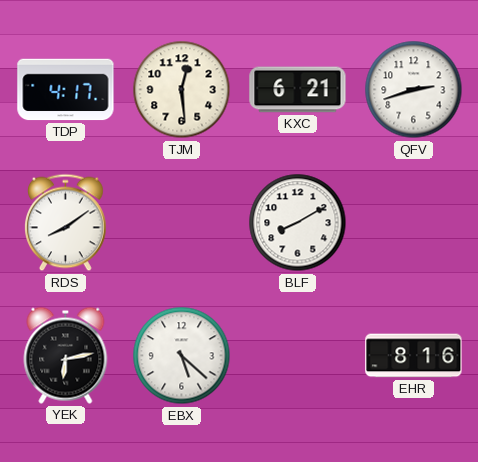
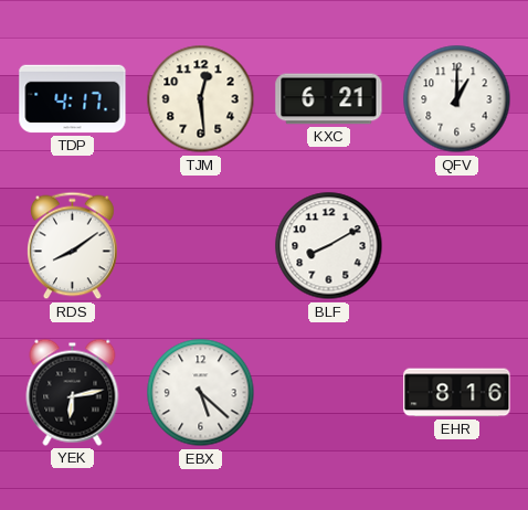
QFV: 2:42 -> 1:00
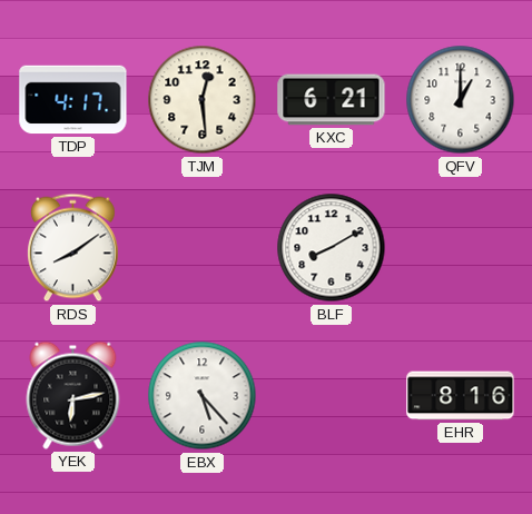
EBX: 5:22 -> 5:23
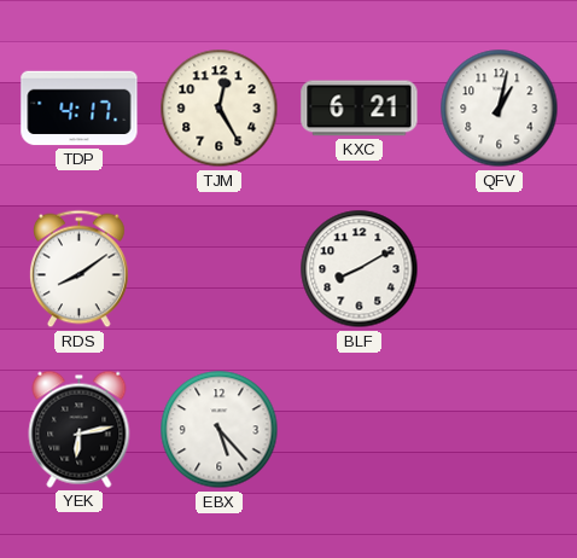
TJM: 12:29 -> 12:25
QFV: 1:00 -> 1:02
EHR: 8:16 -> none
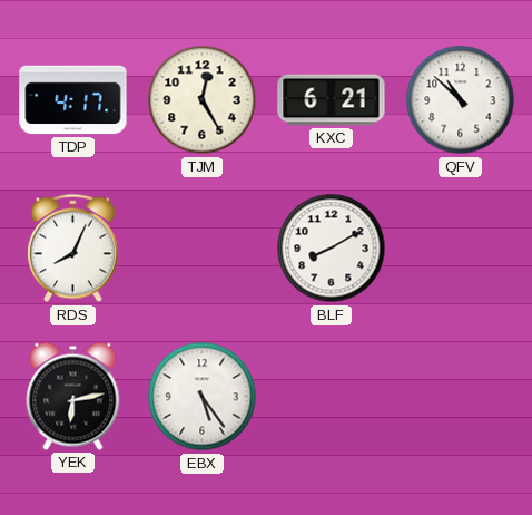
QFV: 1:02 -> 10:52
RDS: 8:09 -> 8:04
EBX: 5:23 -> 5:24
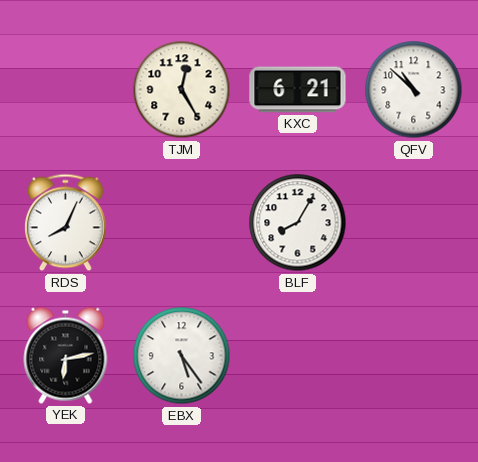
TDP: 4:17 -> none
BLF: 8:10 -> 8:05
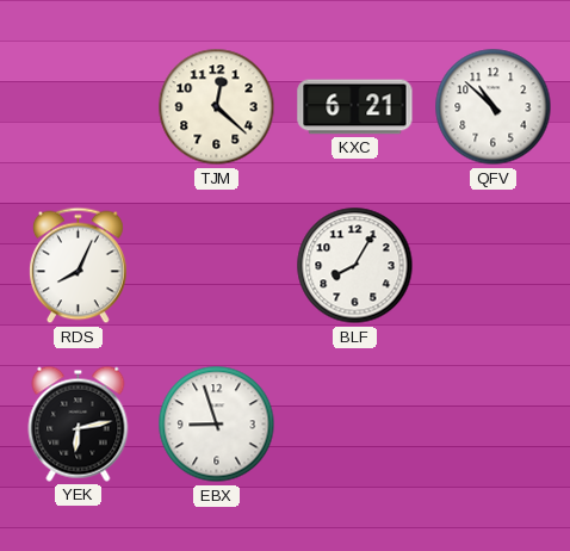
TJM: 12:25 -> 12:22
EBX: 5:24 -> 8:57
